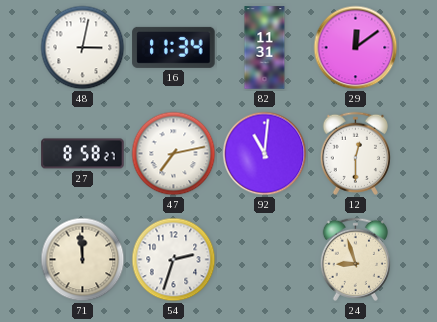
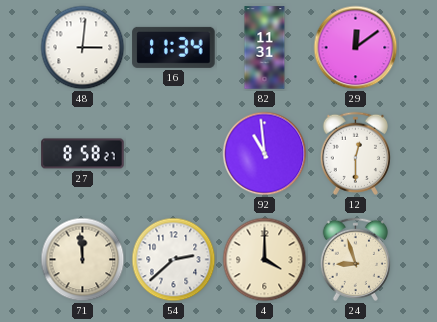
48: 3:02 -> 3:01
47: 7:13 -> none
92: 11:01 -> 10:59
54: 2:33 -> 2:38
4: none -> 4:00
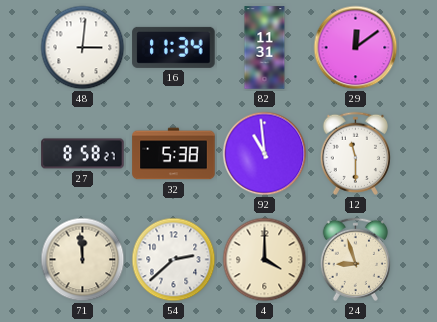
32: none -> 5:38
12: 12:30 -> 11:30
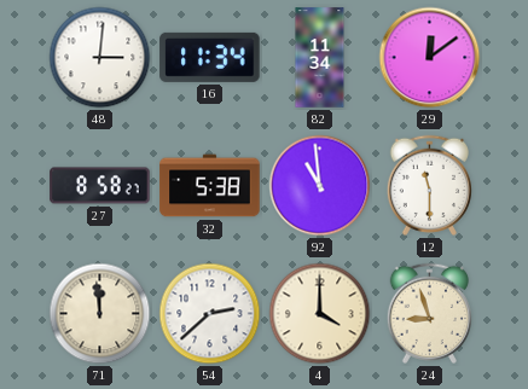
82: 11:31 -> 11:34
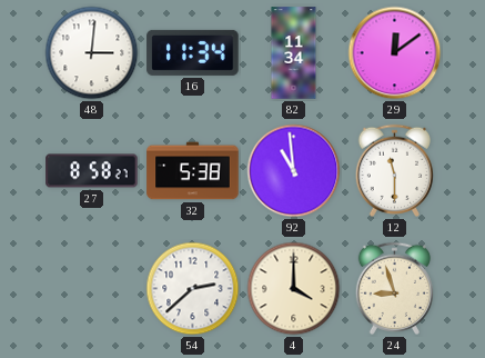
71: 11:59 -> none
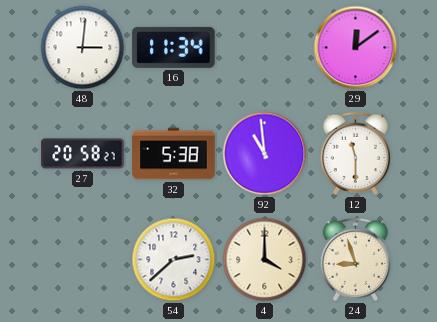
82: 11:34 -> none
27: 8:58 -> 20:58
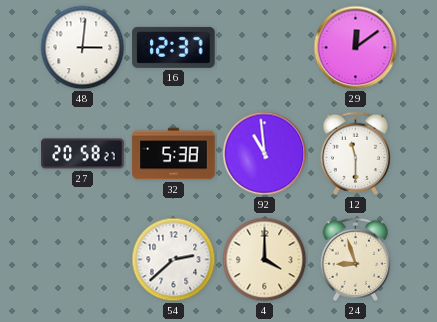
16: 11:34 -> 12:37
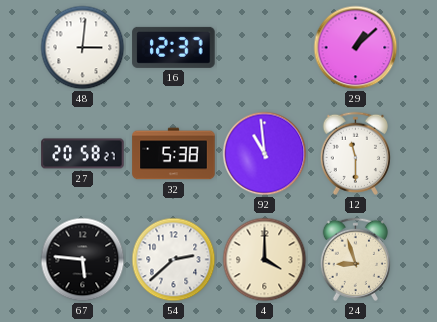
29: 12:09 -> 1:08
67: none -> 5:46
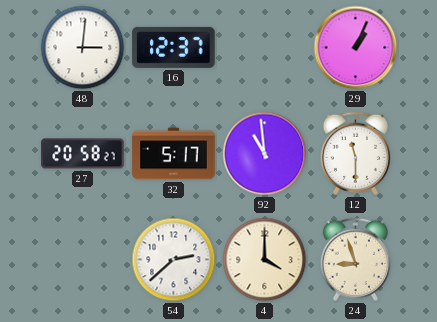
29: 1:08 -> 1:04
32: 5:38 -> 5:17
67: 5:46 -> none
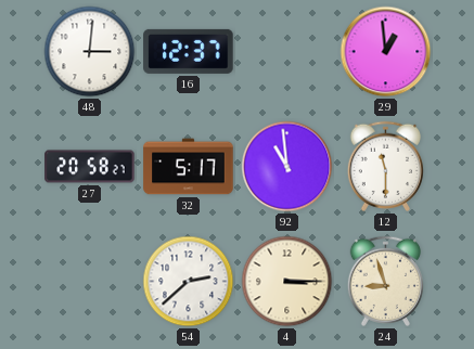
29: 1:04 -> 12:59
4: 4:00 -> 3:15
